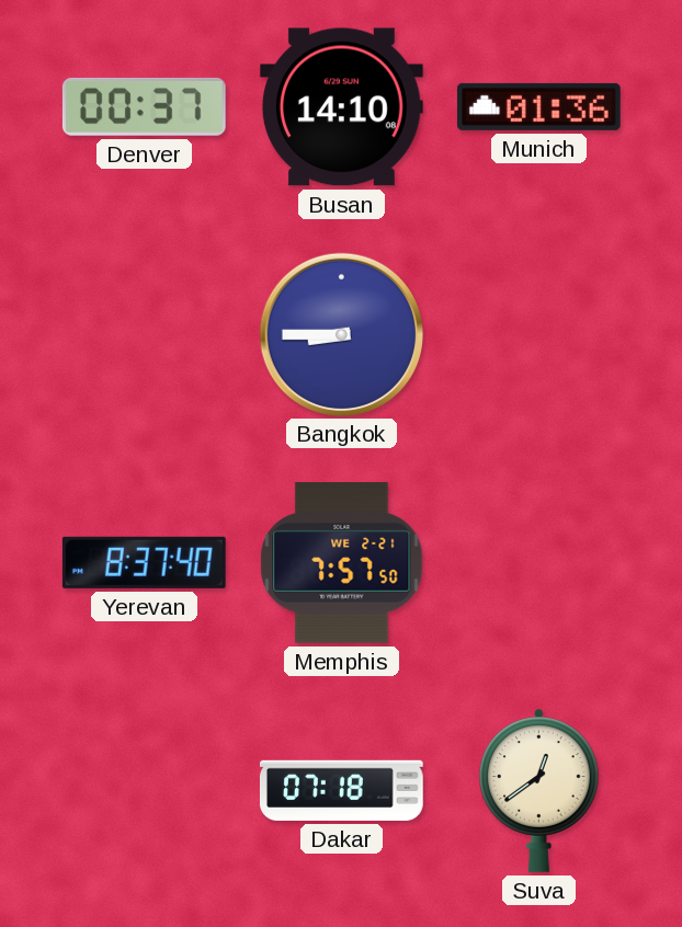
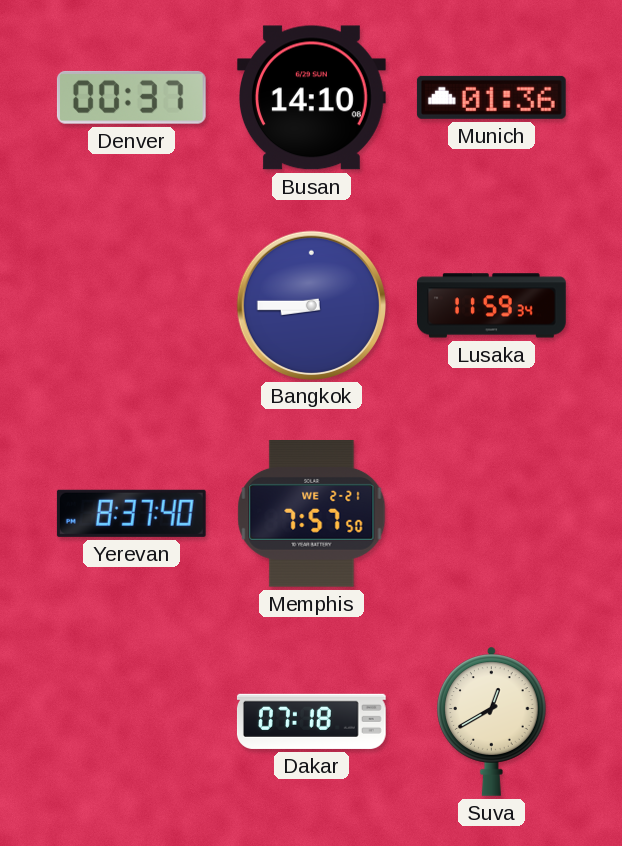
Lusaka: none -> 11:59
Suva: 12:39 -> 12:40
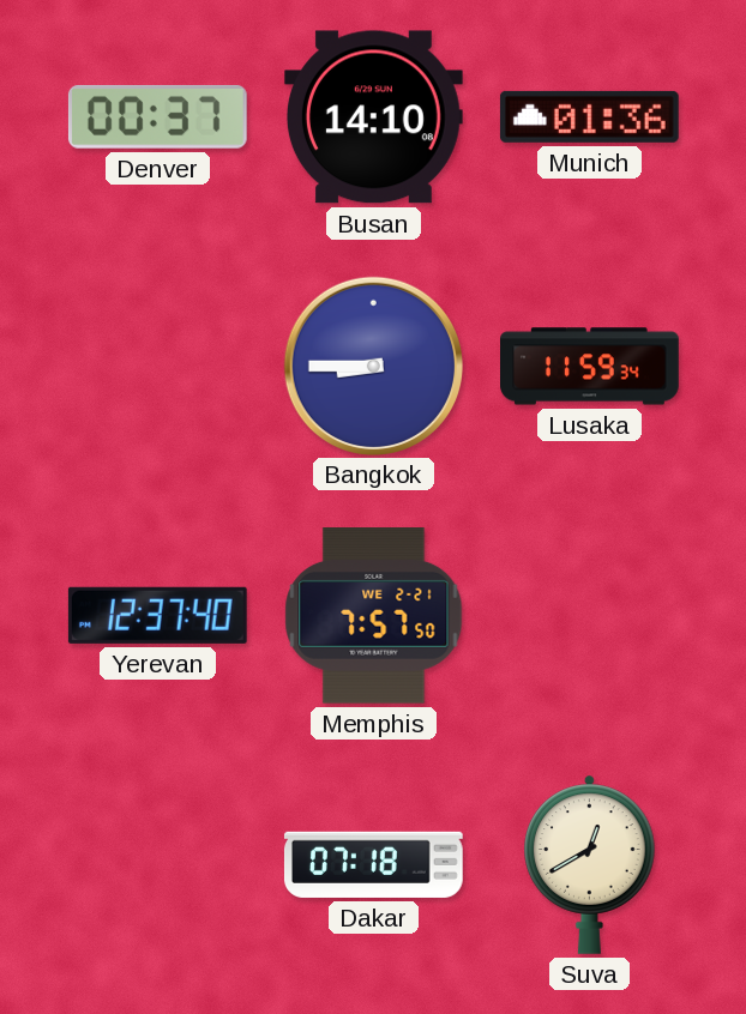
Yerevan: 8:37 -> 12:37
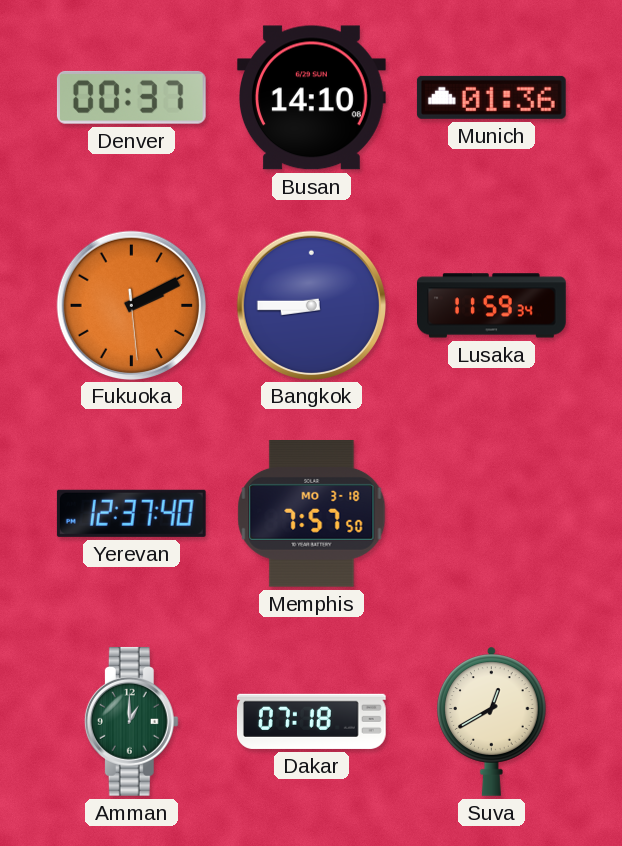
Fukuoka: none -> 2:10
Memphis date: WE 2-21 -> MO 3-18
Amman: none -> 1:00
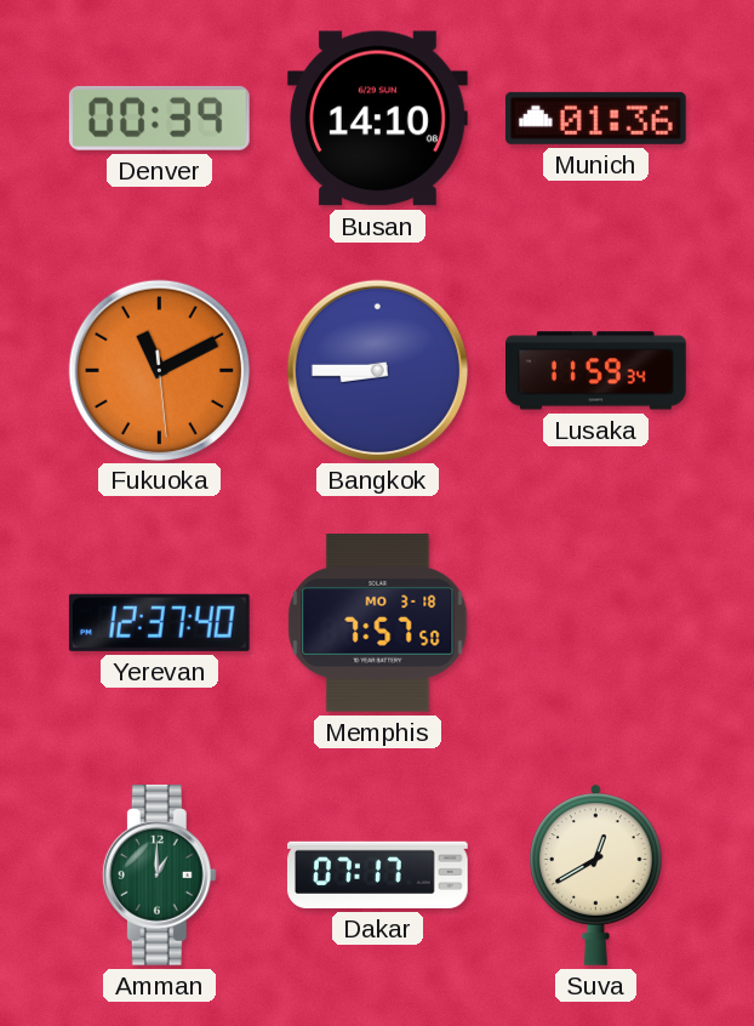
Denver: 00:37 -> 00:39
Fukuoka: 2:10 -> 11:10
Dakar: 07:18 -> 07:17
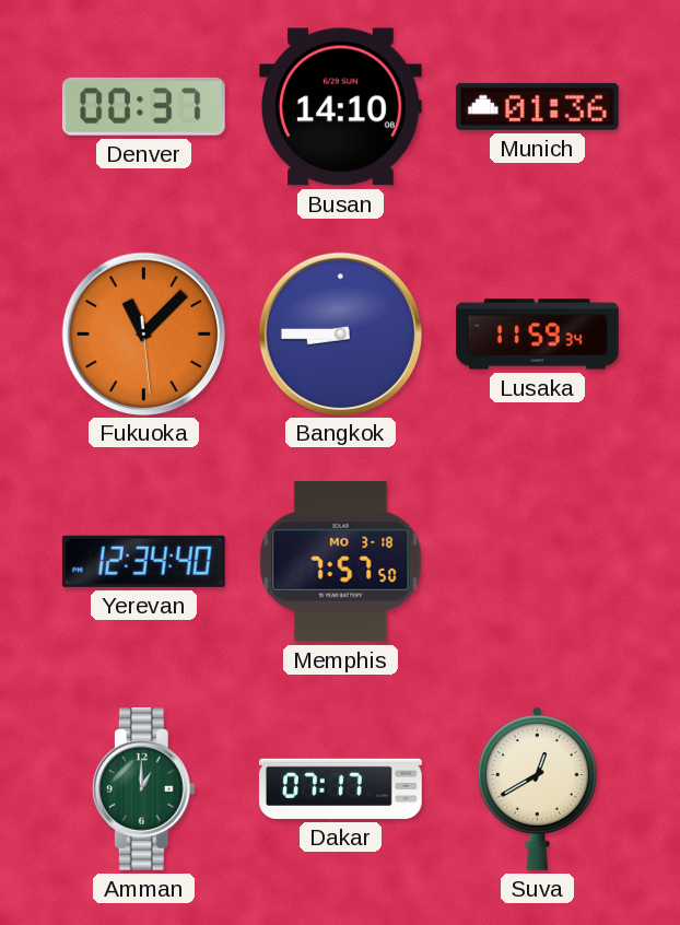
Denver: 00:39 -> 00:37
Fukuoka: 11:10 -> 11:07
Yerevan: 12:37 -> 12:34
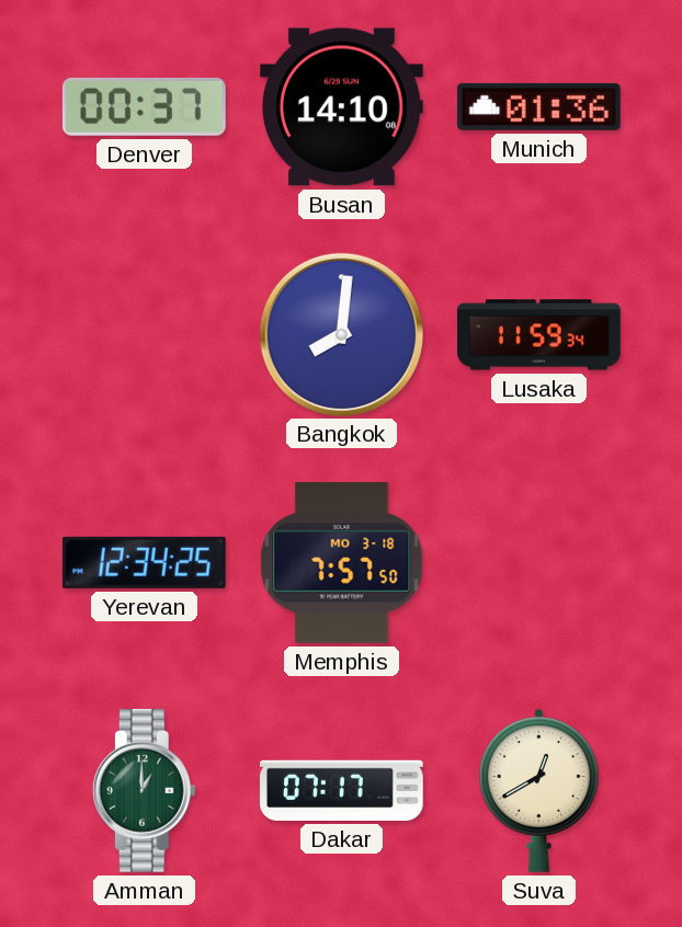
Fukuoka: 11:07 -> none
Bangkok: 8:45 -> 8:01
Yerevan: 12:34:40 -> 12:34:25
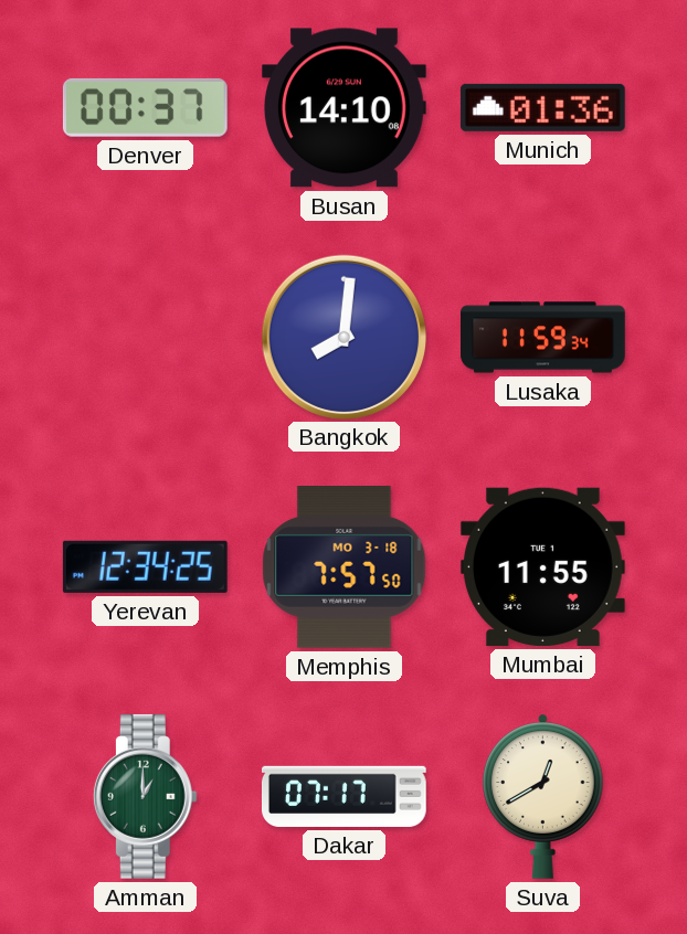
Mumbai: none -> 11:55
